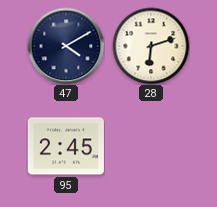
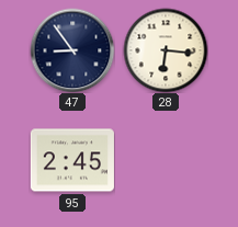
47: 4:10 -> 8:54
28: 6:12 -> 6:16
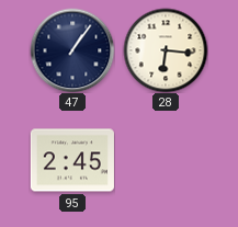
47: 8:54 -> 1:06
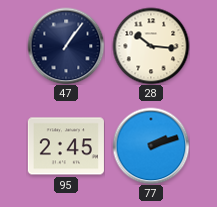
28: 6:16 -> 10:16
77: none -> 2:12
